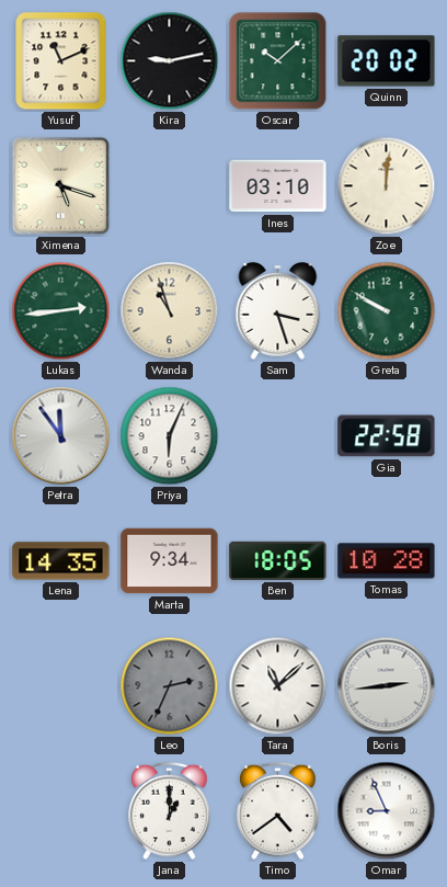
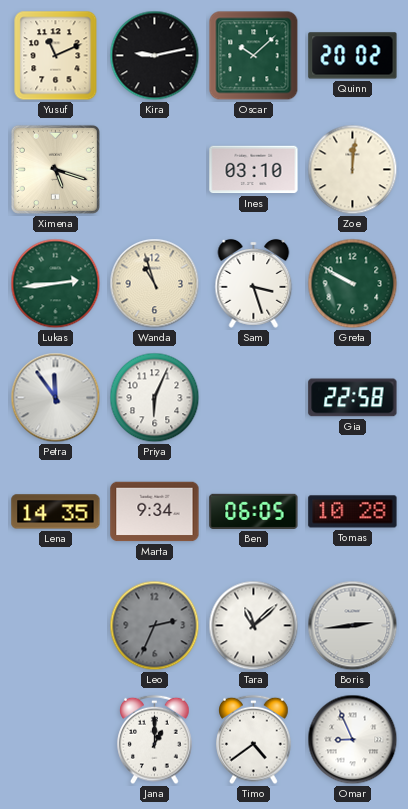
Ben: 18:05 -> 06:05
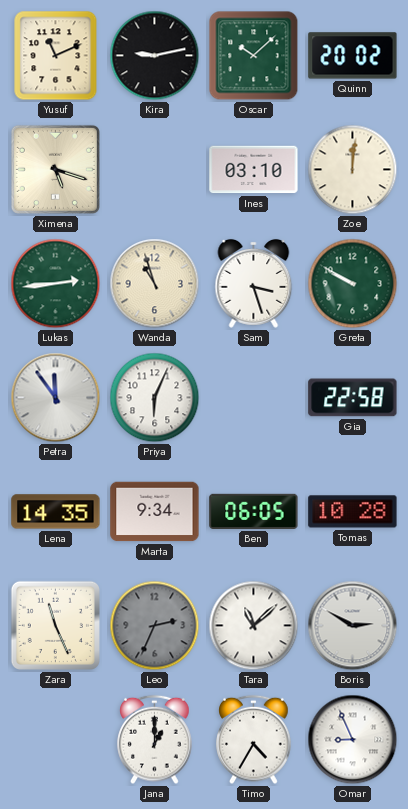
Zara: none -> 11:26
Boris: 2:44 -> 2:50
Timo: 4:39 -> 4:35
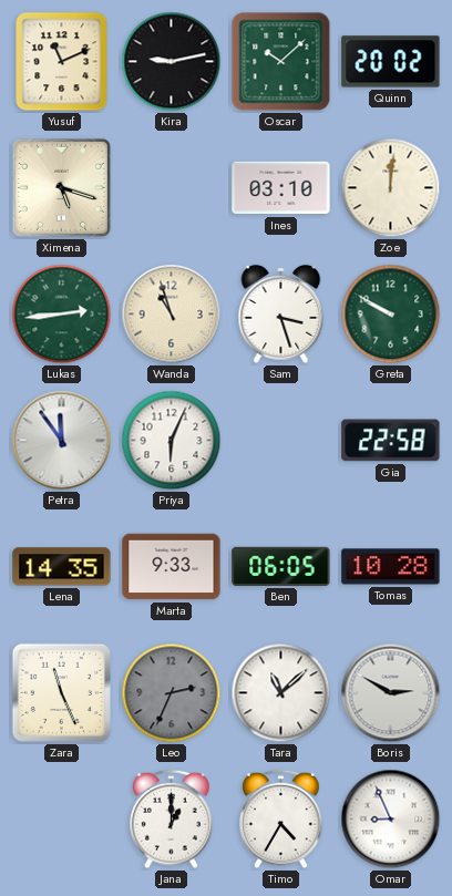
Marta: 9:34 -> 9:33
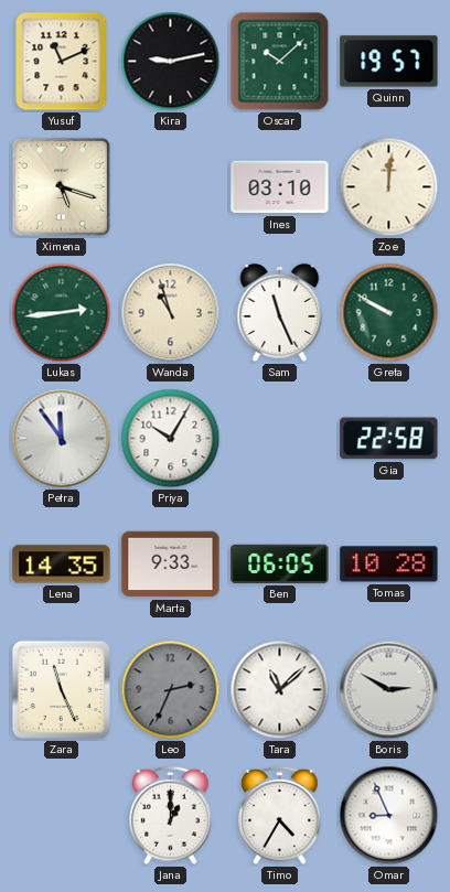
Quinn: 20:02 -> 19:57
Sam: 3:27 -> 11:26
Priya: 6:04 -> 10:05
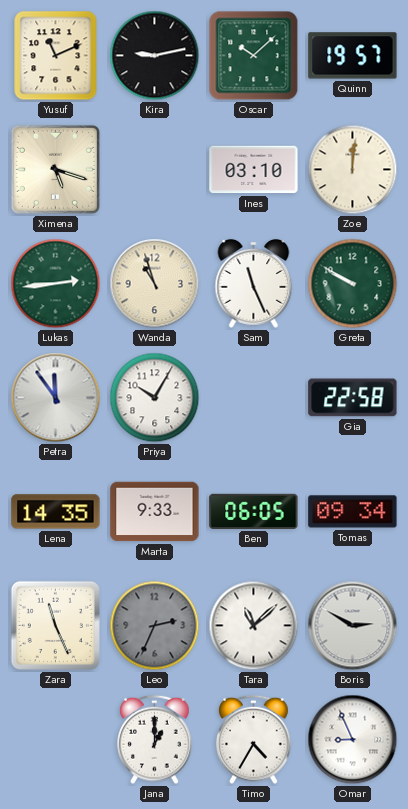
Tomas: 10:28 -> 09:34
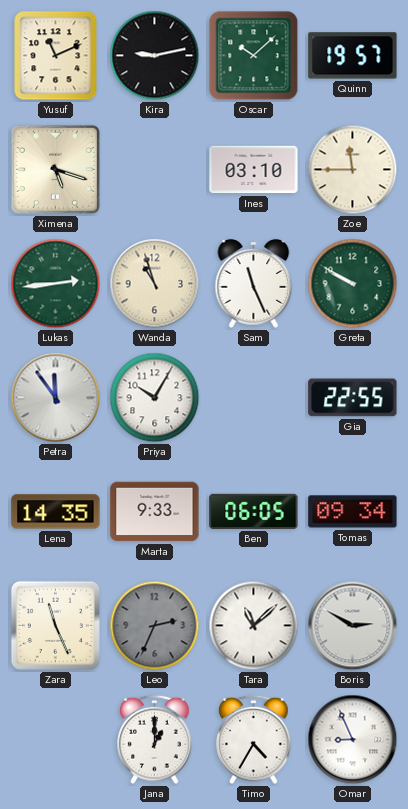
Zoe: 12:01 -> 11:45
Gia: 22:58 -> 22:55
